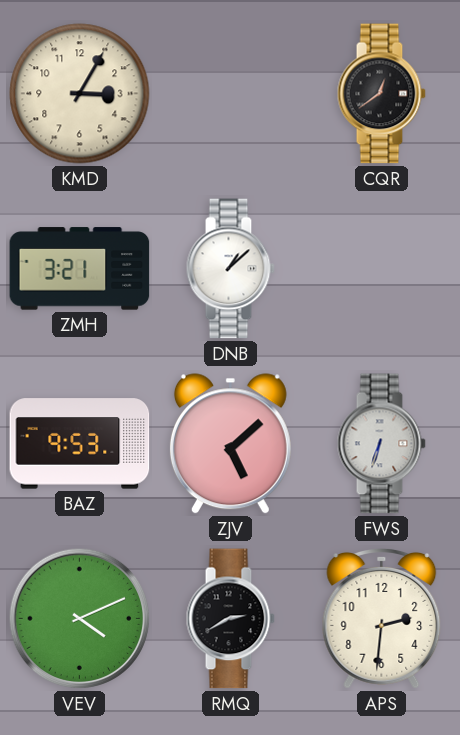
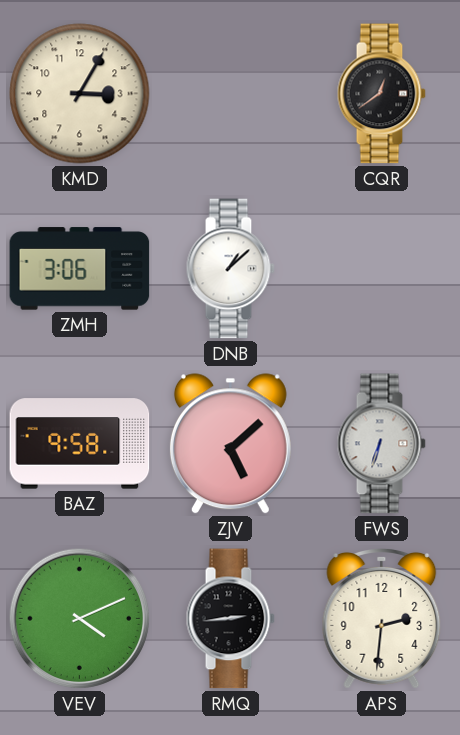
ZMH: 3:21 -> 3:06
BAZ: 9:53 -> 9:58
RMQ: 2:40 -> 2:44
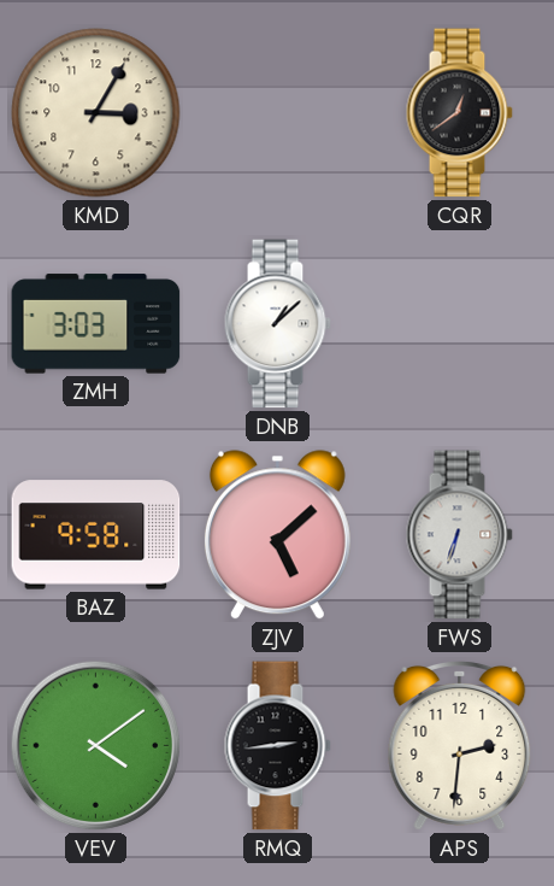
ZMH: 3:06 -> 3:03
VEV: 4:11 -> 4:09
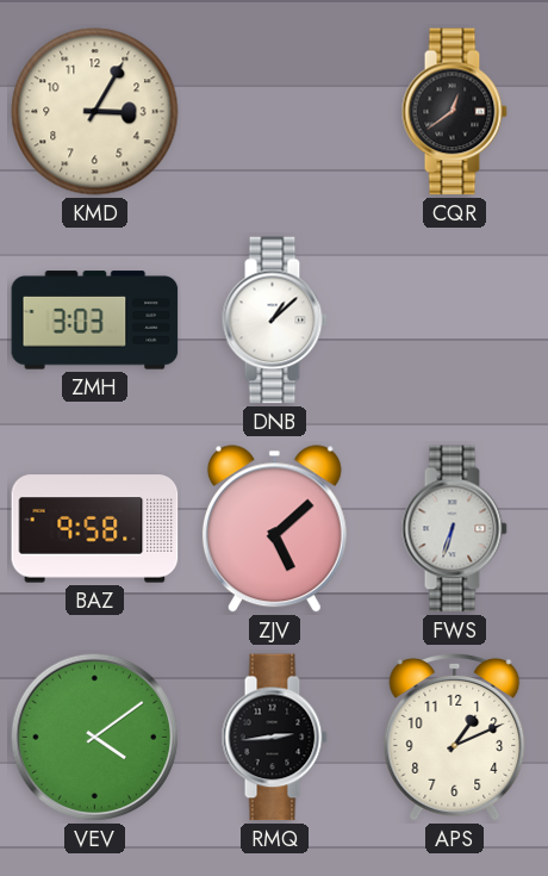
APS: 2:31 -> 1:11
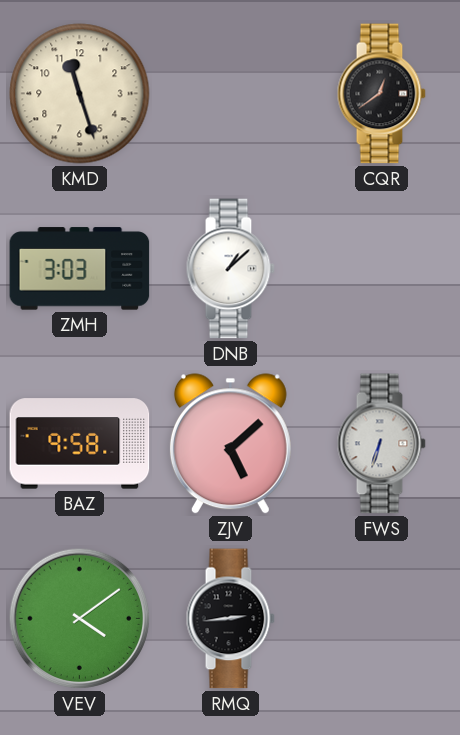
KMD: 3:05 -> 11:27
APS: 1:11 -> none
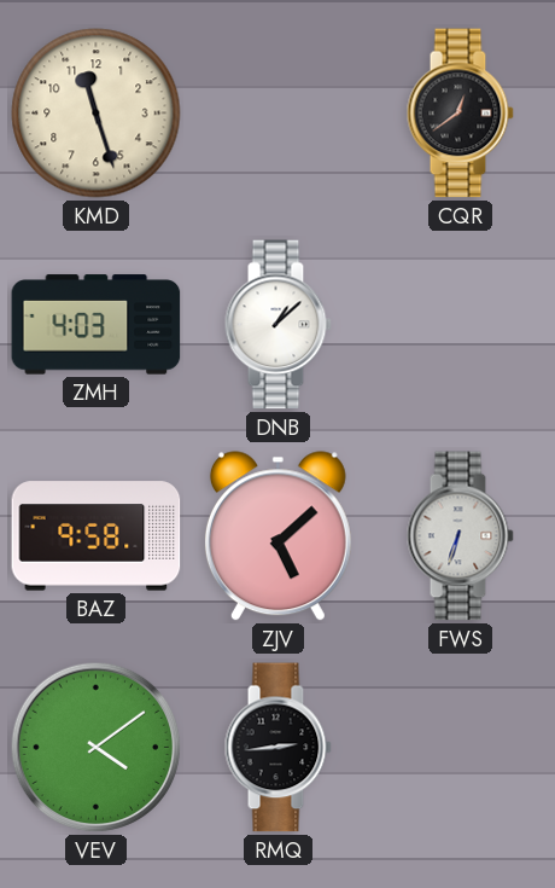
ZMH: 3:03 -> 4:03
